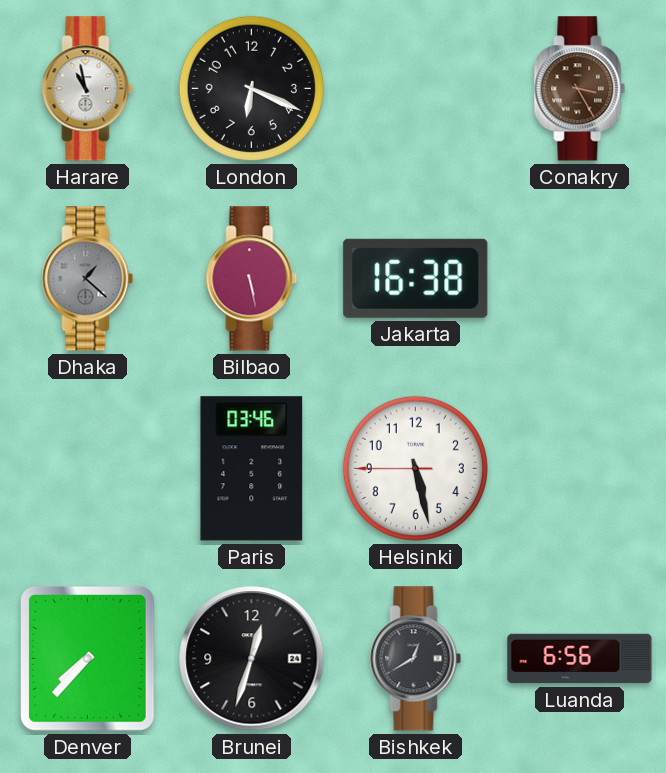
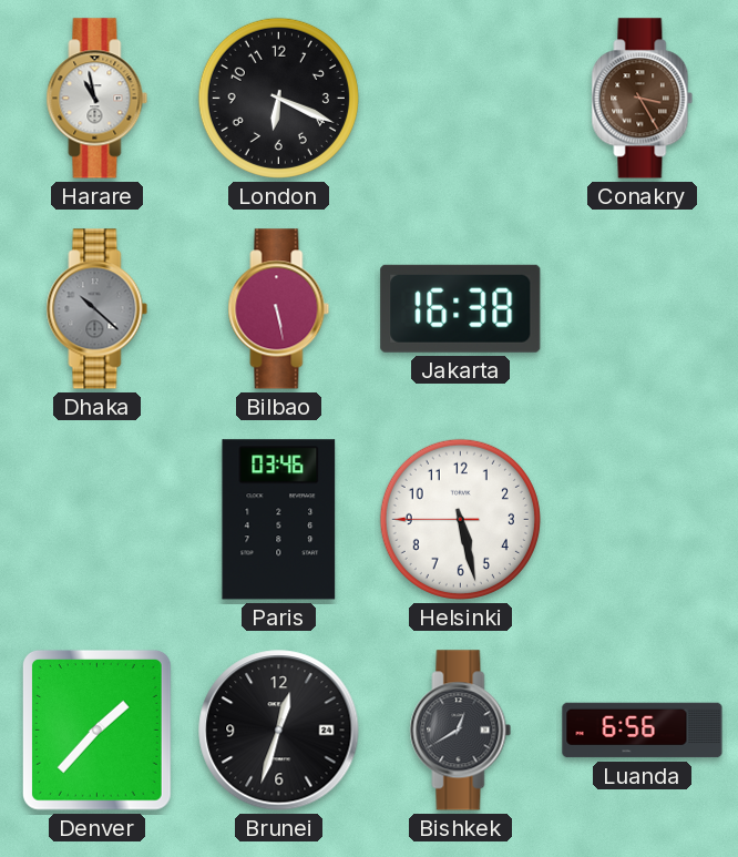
Dhaka: 1:22 -> 10:22
Denver: 7:37 -> 1:37
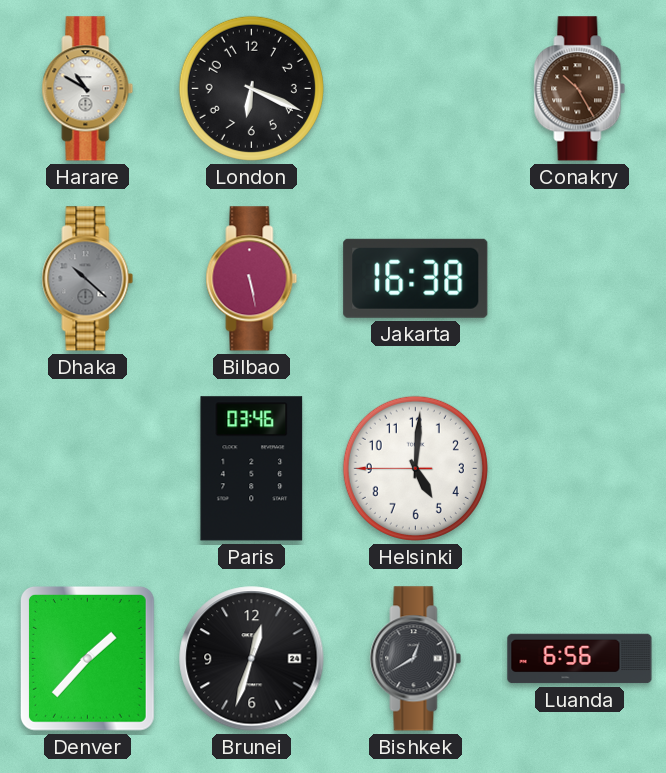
Harare: 10:58 -> 10:50
Conakry: 3:25 -> 10:25
Helsinki: 5:27 -> 5:00
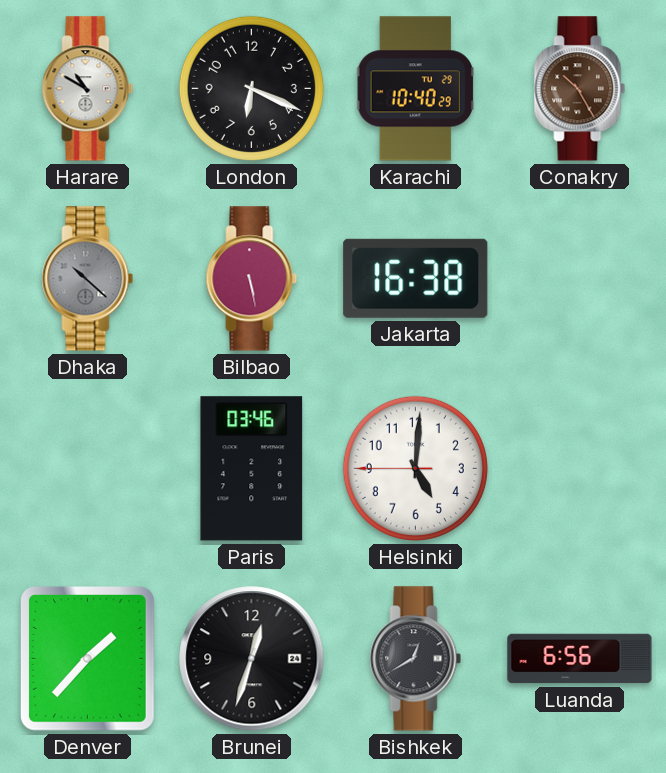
Karachi: none -> 10:40
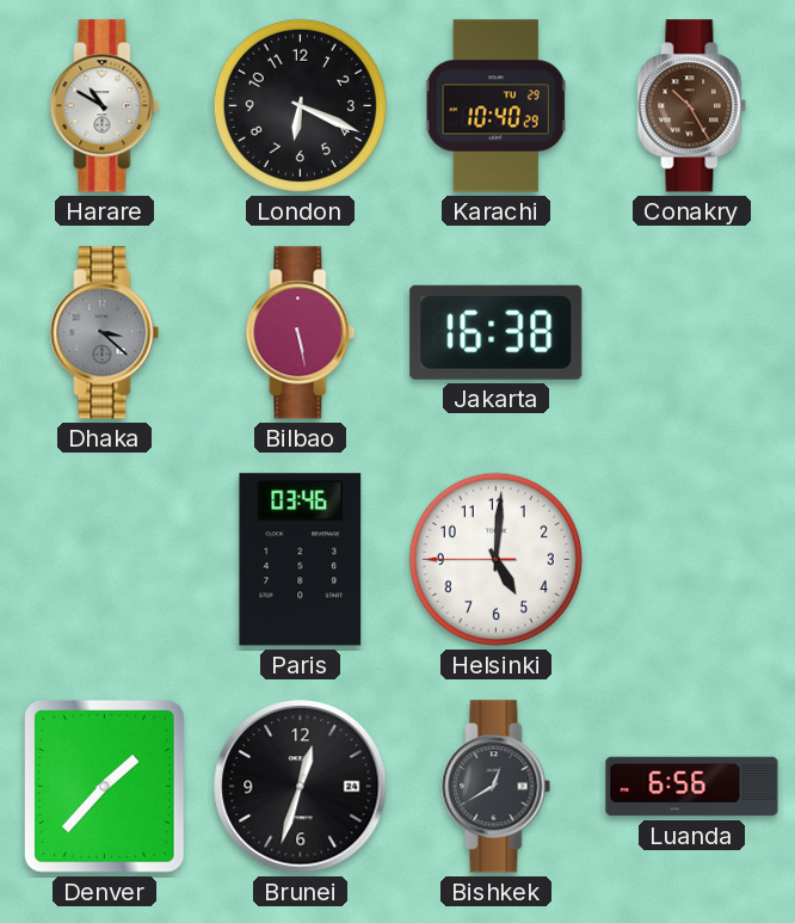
Dhaka: 10:22 -> 3:22
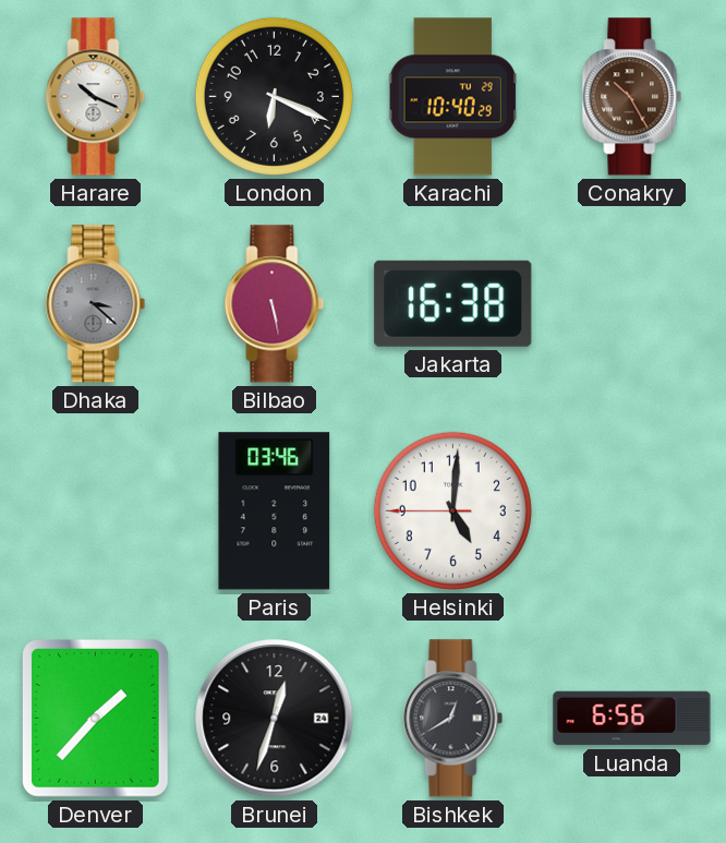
Harare: 10:50 -> 10:19
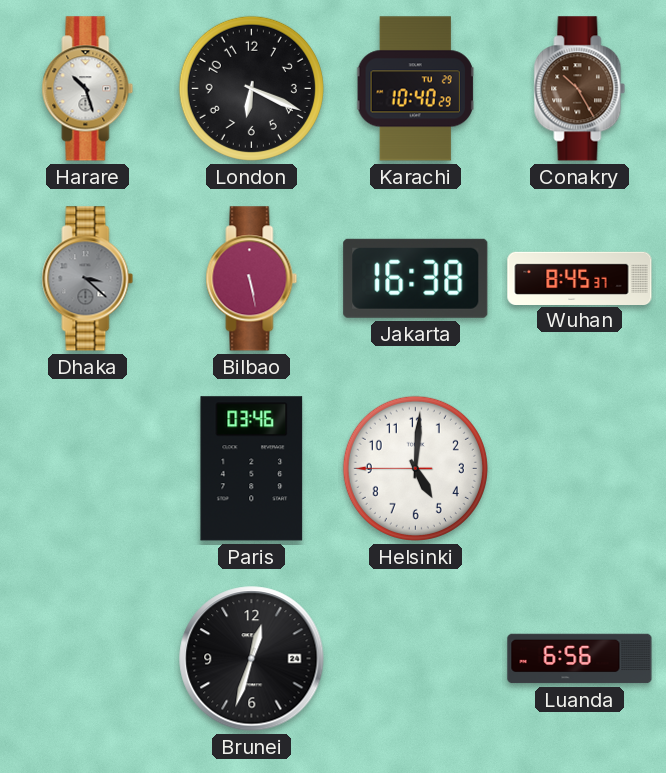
Harare: 10:19 -> 10:27
Wuhan: none -> 8:45
Denver: 1:37 -> none
Bishkek: 12:40 -> none
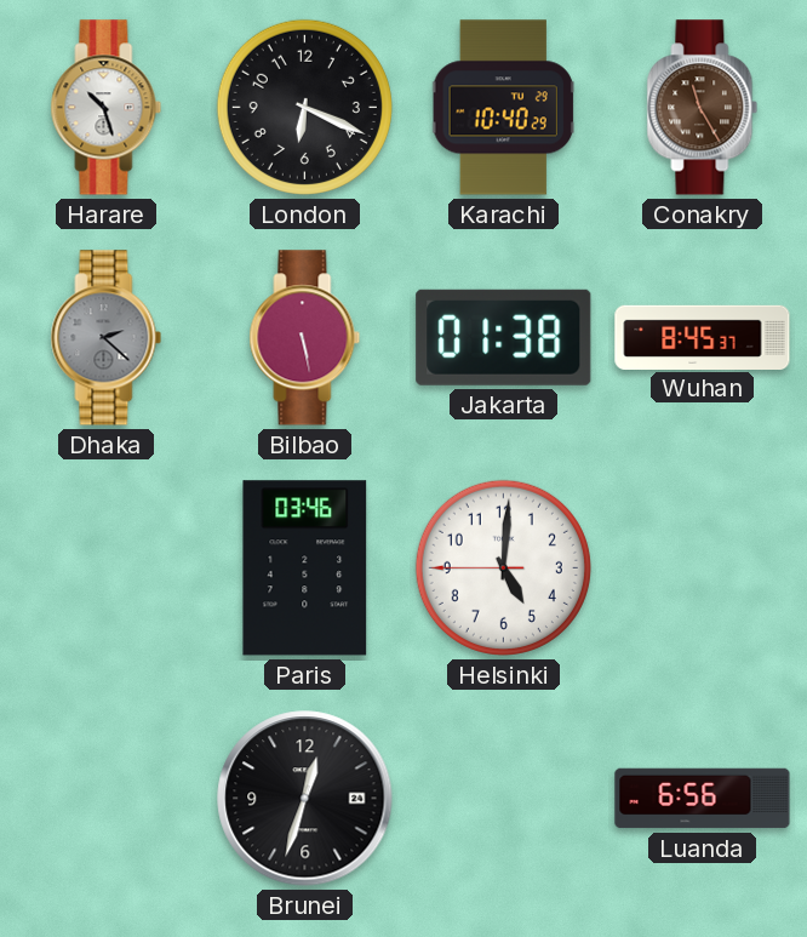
Conakry: 10:25 -> 11:25
Dhaka: 3:22 -> 2:22
Jakarta: 16:38 -> 01:38
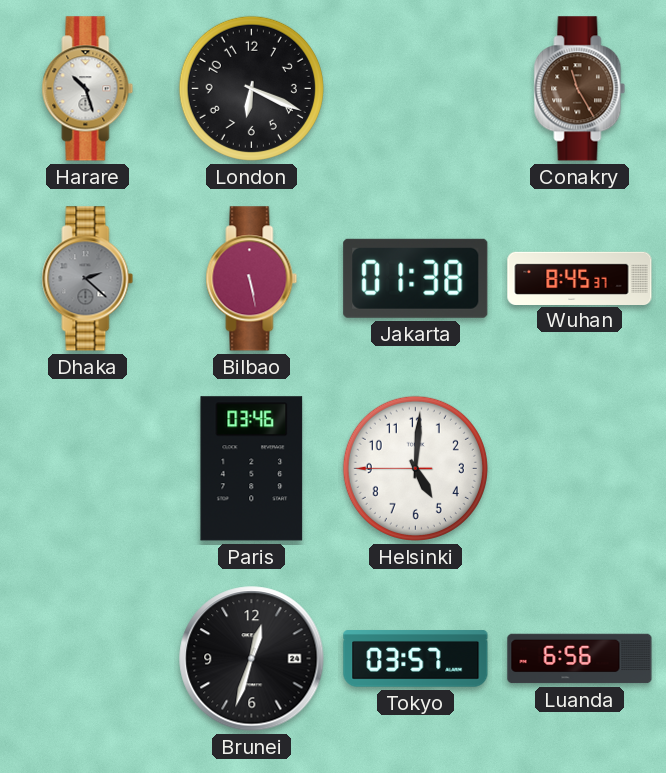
Karachi: 10:40 -> none
Tokyo: none -> 03:57
